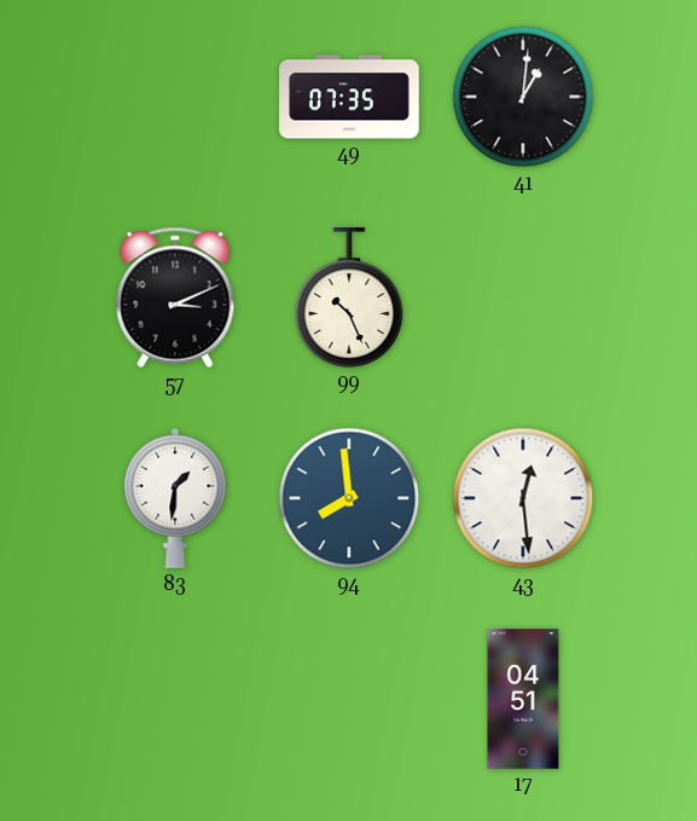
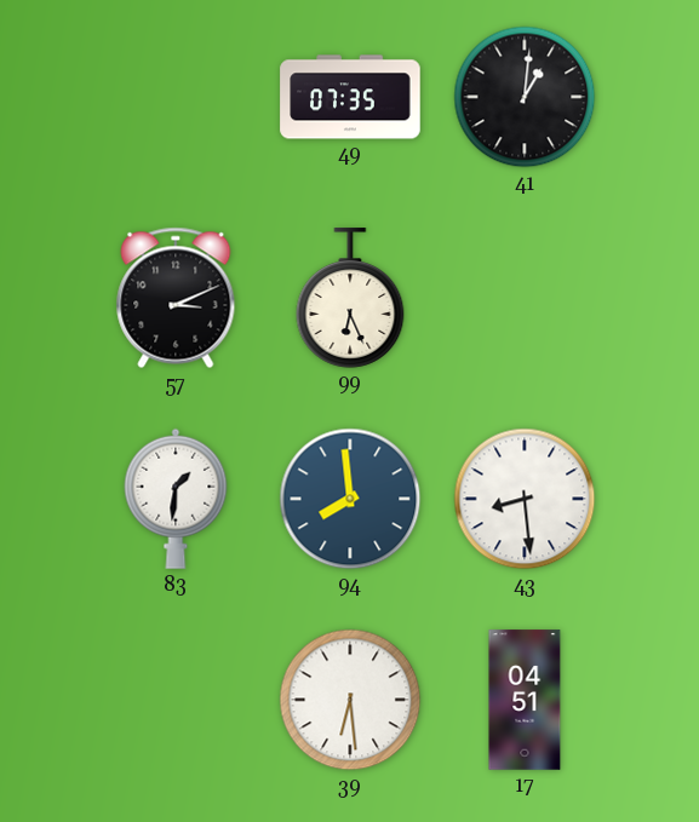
99: 10:26 -> 6:26
43: 12:29 -> 8:29
39: none -> 6:29
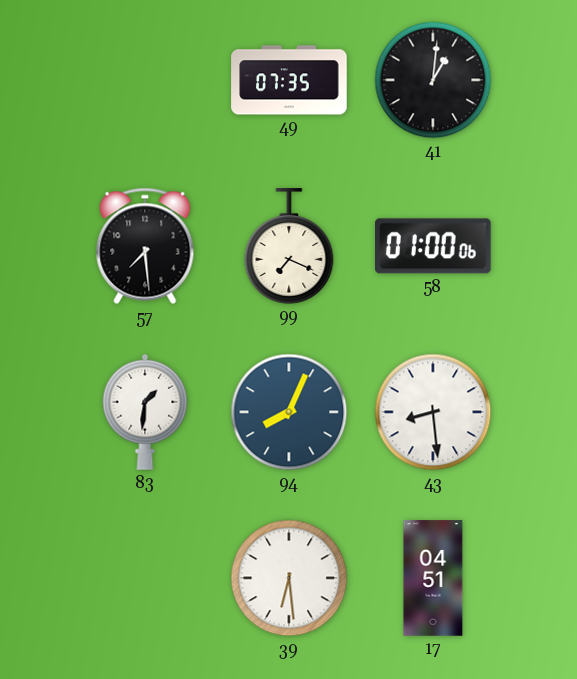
57: 3:11 -> 7:29
99: 6:26 -> 7:19
58: none -> 01:00
94: 7:59 -> 8:04
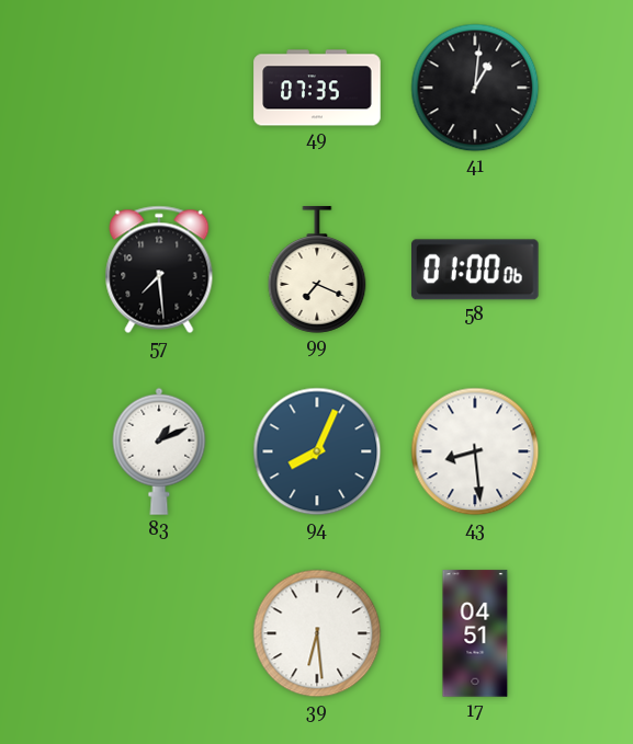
83: 1:31 -> 1:11
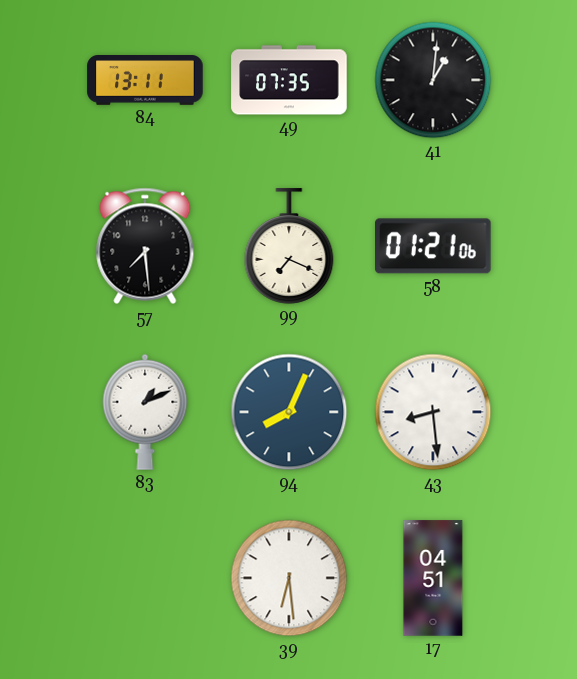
84: none -> 13:11
58: 01:00 -> 01:21
